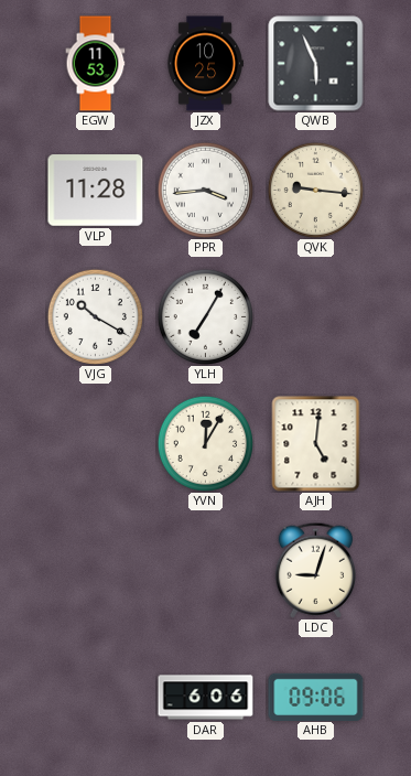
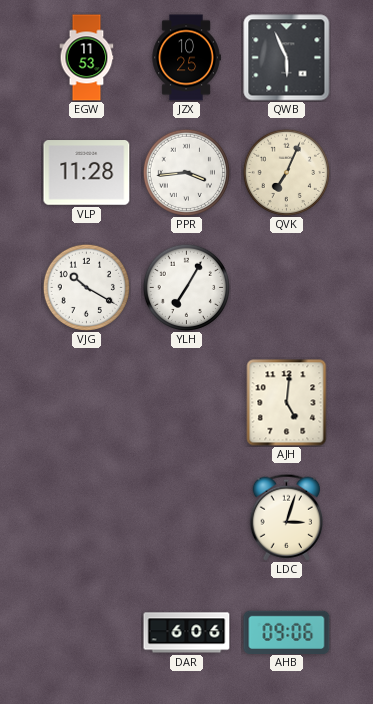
QVK: 9:16 -> 7:04
YVN: 12:05 -> none
LDC: 9:03 -> 3:03
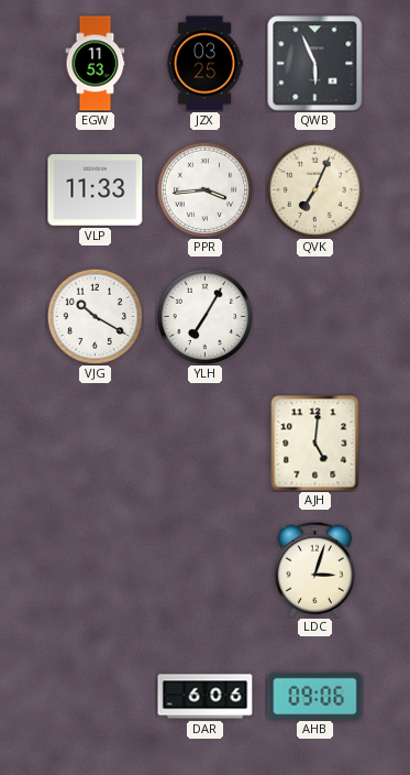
JZX: 10:25 -> 03:25
VLP: 11:28 -> 11:33
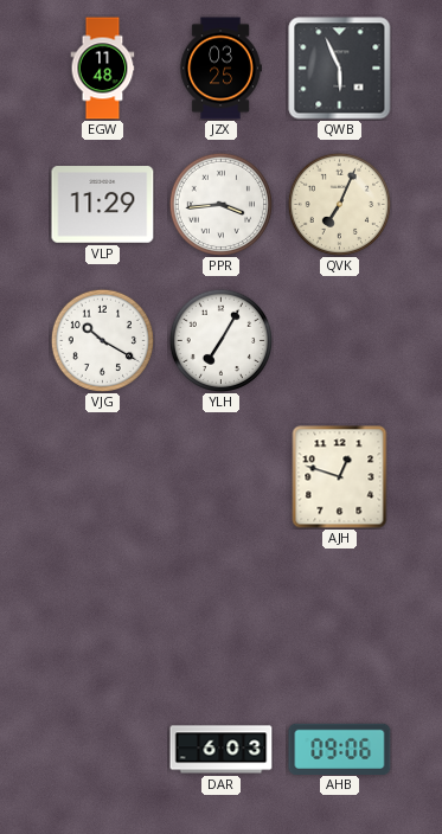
EGW: 11:53 -> 11:48
VLP: 11:33 -> 11:29
AJH: 5:01 -> 12:48
LDC: 3:03 -> none
DAR: 6:06 -> 6:03
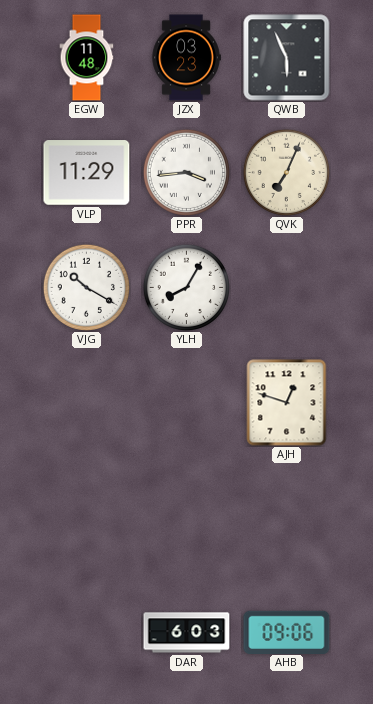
JZX: 03:25 -> 03:23
YLH: 7:05 -> 8:05
